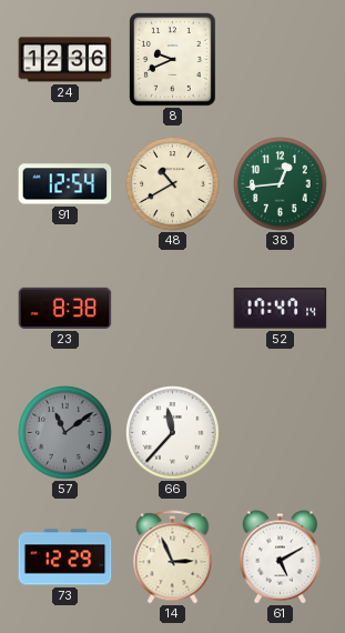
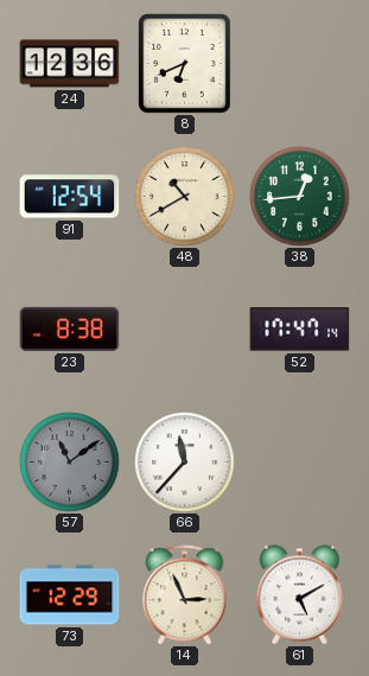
8: 9:41 -> 6:41
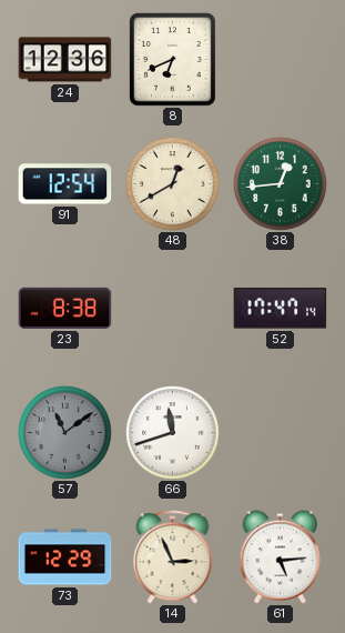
48: 10:40 -> 12:40
66: 11:37 -> 11:42
61: 5:10 -> 5:14
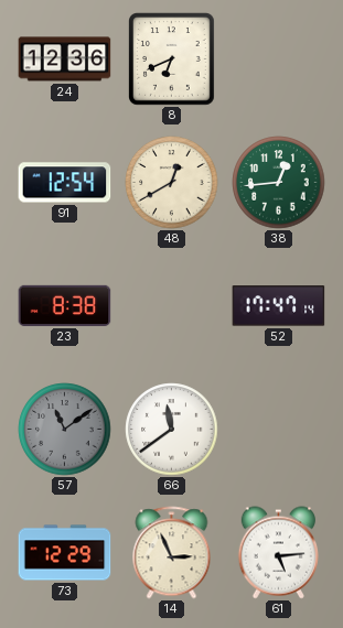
66: 11:42 -> 11:39
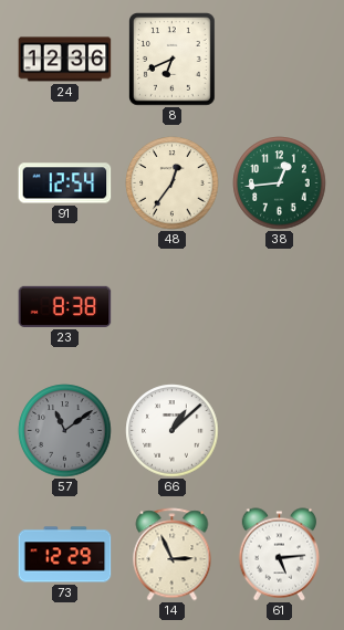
48: 12:40 -> 12:36
52: 17:47 -> none
66: 11:39 -> 1:08
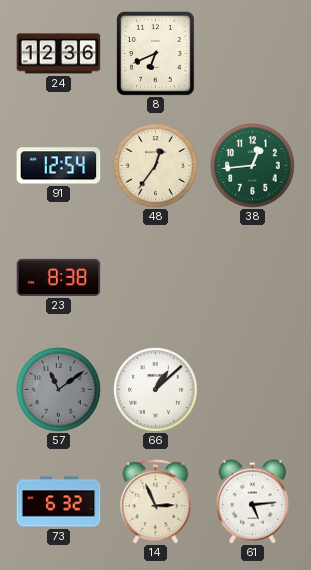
73: 12:29 -> 6:32
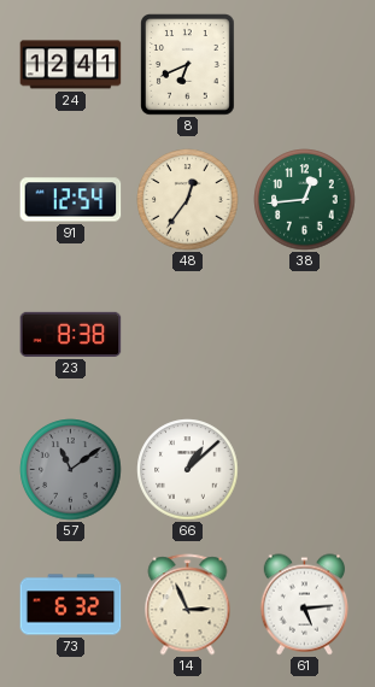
24: 12:36 -> 12:41
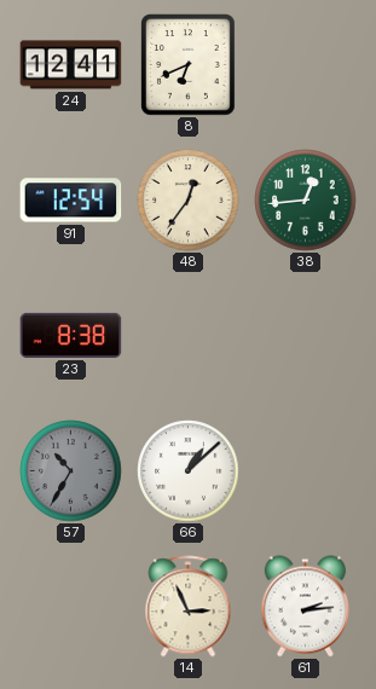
57: 11:09 -> 10:35
73: 6:32 -> none
61: 5:14 -> 2:14
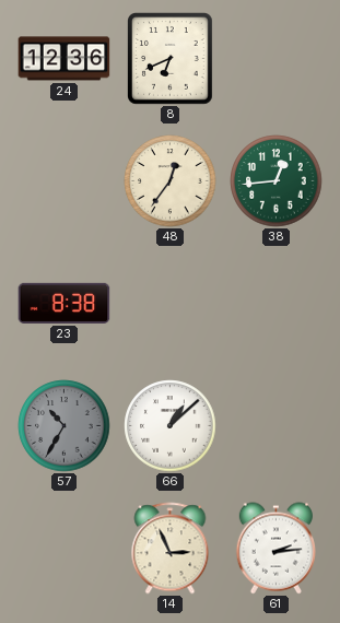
24: 12:41 -> 12:36
91: 12:54 -> none
